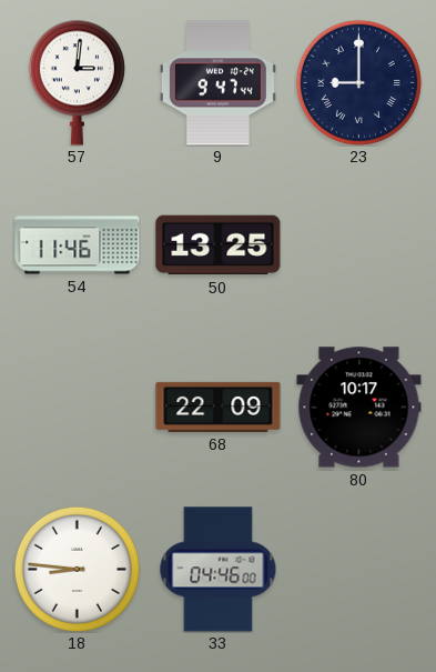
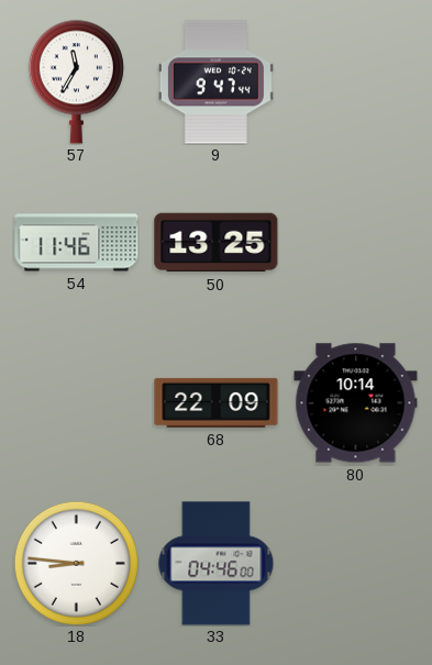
57: 3:01 -> 11:35
23: 9:00 -> none
80: 10:17 -> 10:14
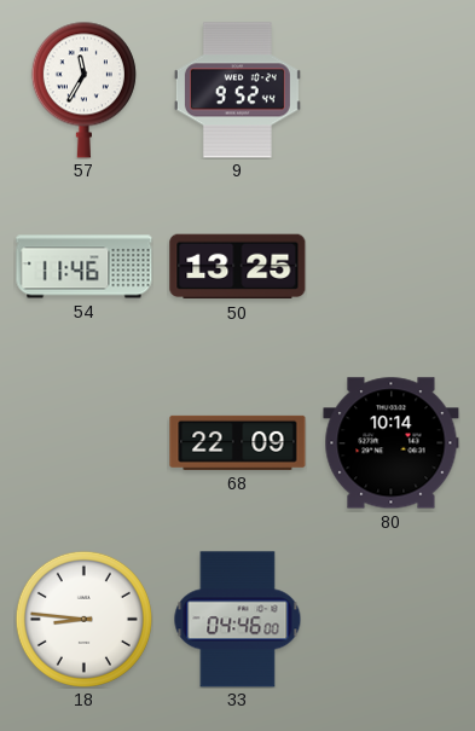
9: 9:47 -> 9:52
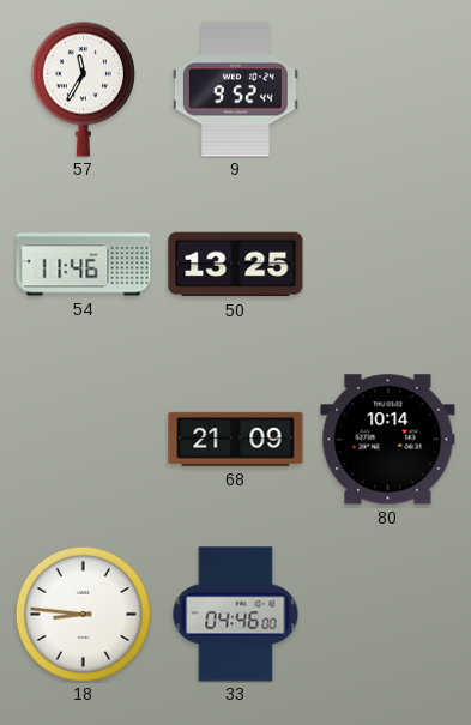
68: 22:09 -> 21:09
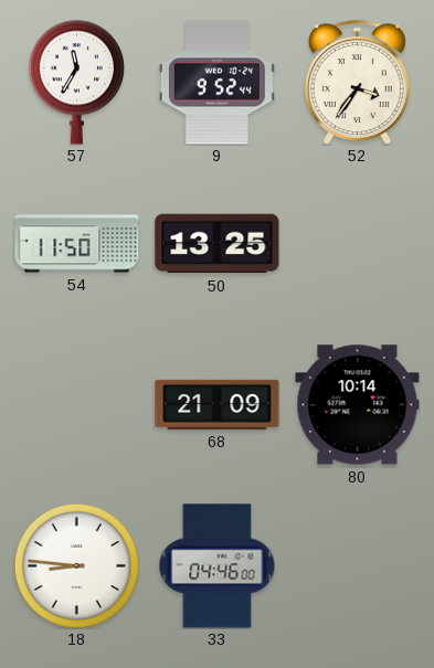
52: none -> 3:36
54: 11:46 -> 11:50
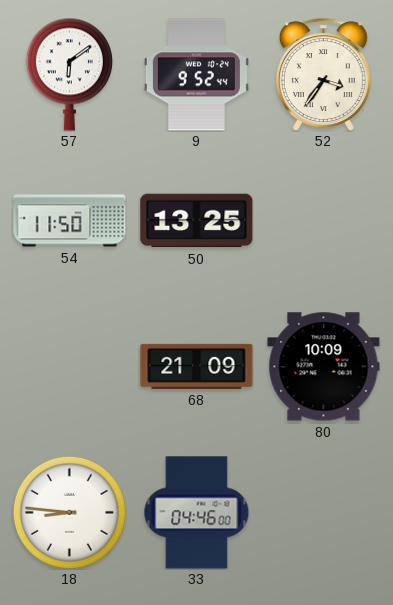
57: 11:35 -> 6:09
80: 10:14 -> 10:09
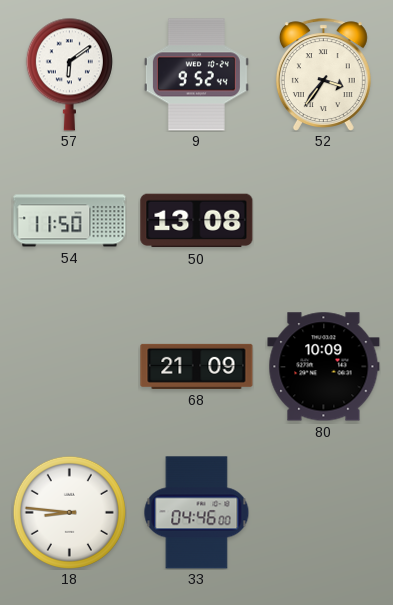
50: 13:25 -> 13:08
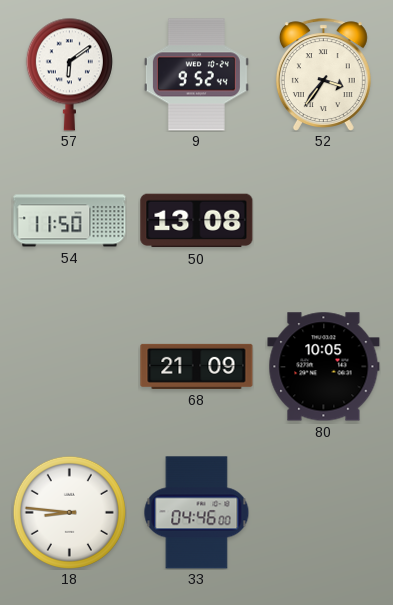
80: 10:09 -> 10:05
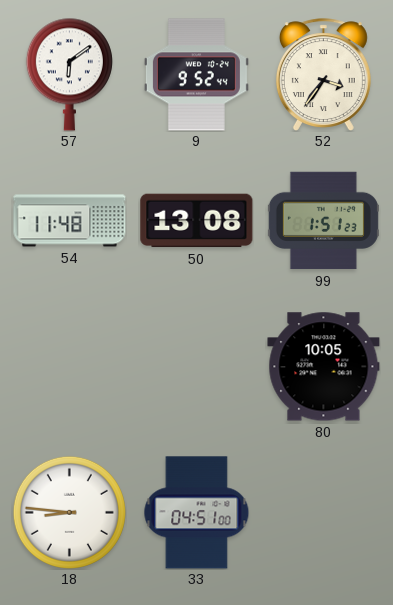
54: 11:50 -> 11:48
99: none -> 1:51
68: 21:09 -> none
33: 04:46 -> 04:51
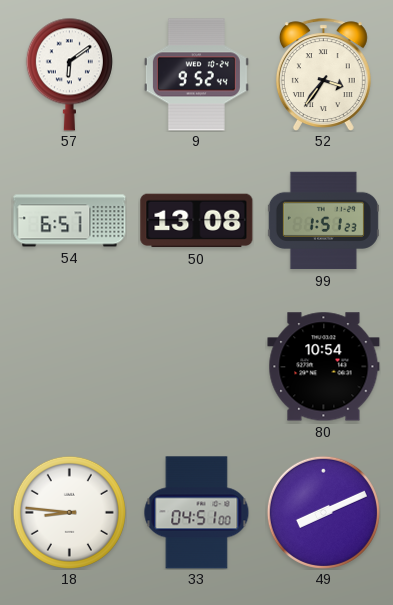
54: 11:48 -> 6:51
80: 10:05 -> 10:54
49: none -> 8:11
